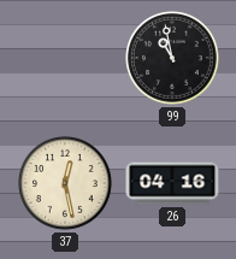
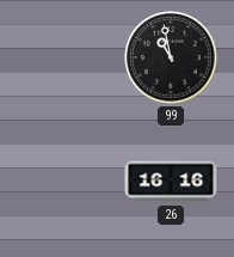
37: 12:28 -> none
26: 04:16 -> 16:16
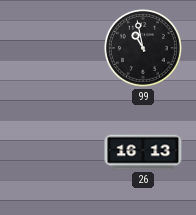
26: 16:16 -> 16:13
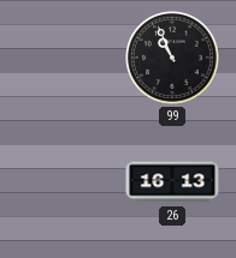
99: 10:58 -> 10:56
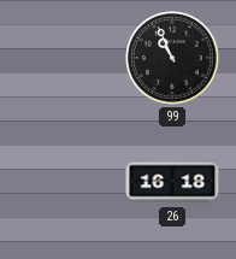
26: 16:13 -> 16:18
